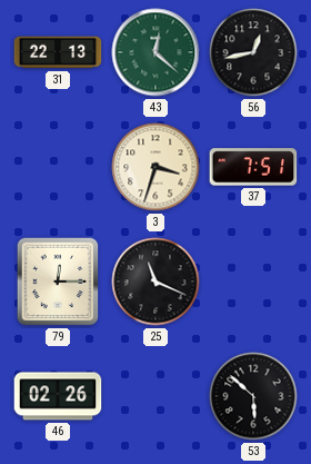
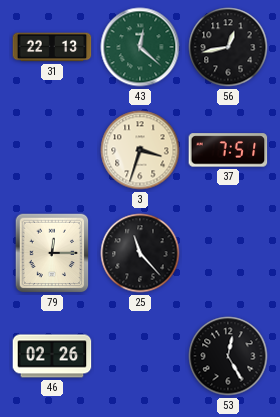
25: 11:19 -> 11:23
53: 5:52 -> 12:25
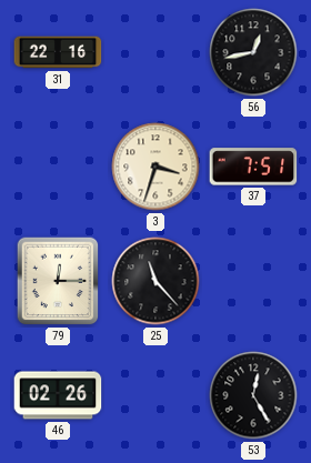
31: 22:13 -> 22:16
43: 12:22 -> none
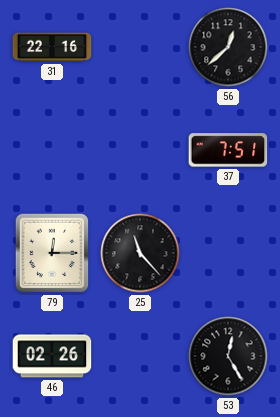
56: 12:43 -> 12:38
3: 3:33 -> none
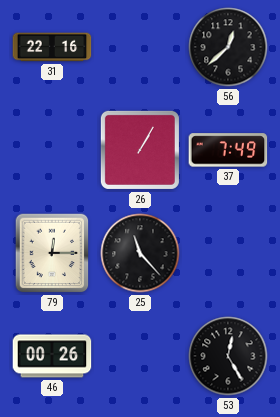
26: none -> 1:05
37: 7:51 -> 7:49
46: 02:26 -> 00:26
